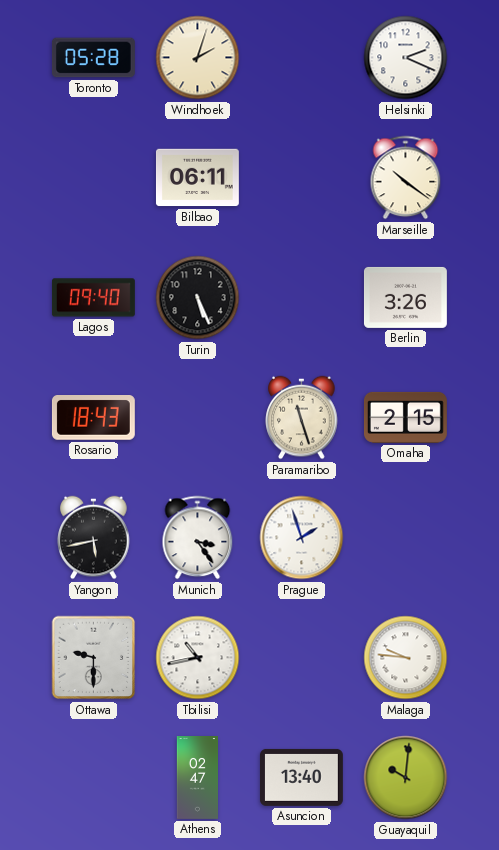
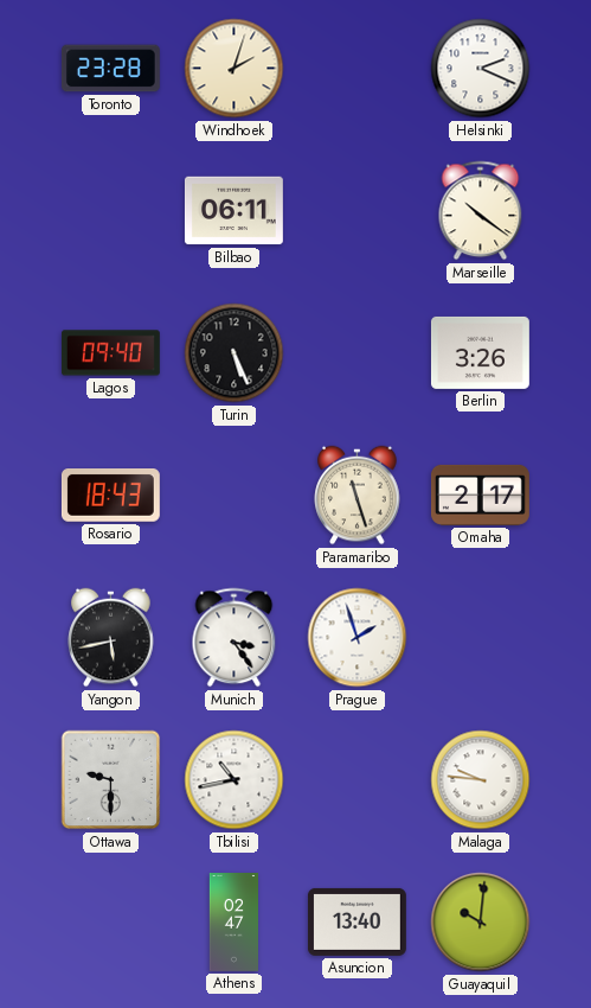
Toronto: 05:28 -> 23:28
Omaha: 2:15 -> 2:17
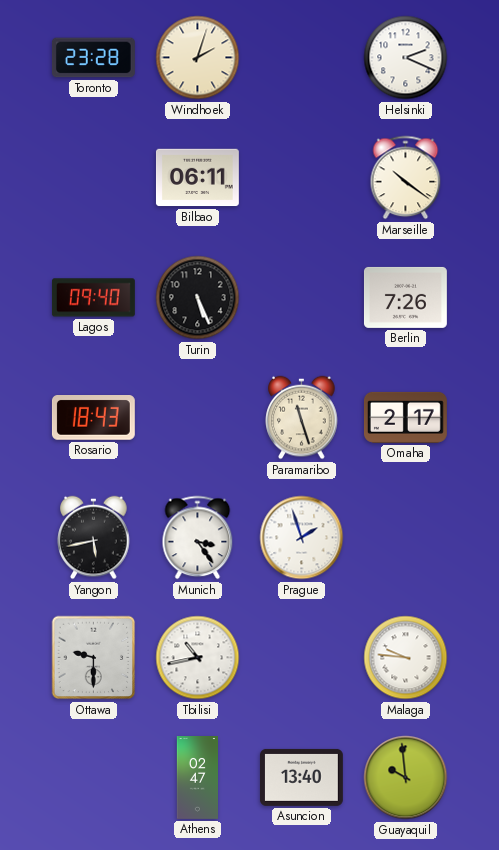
Berlin: 3:26 -> 7:26
Guayaquil: 10:01 -> 9:59
